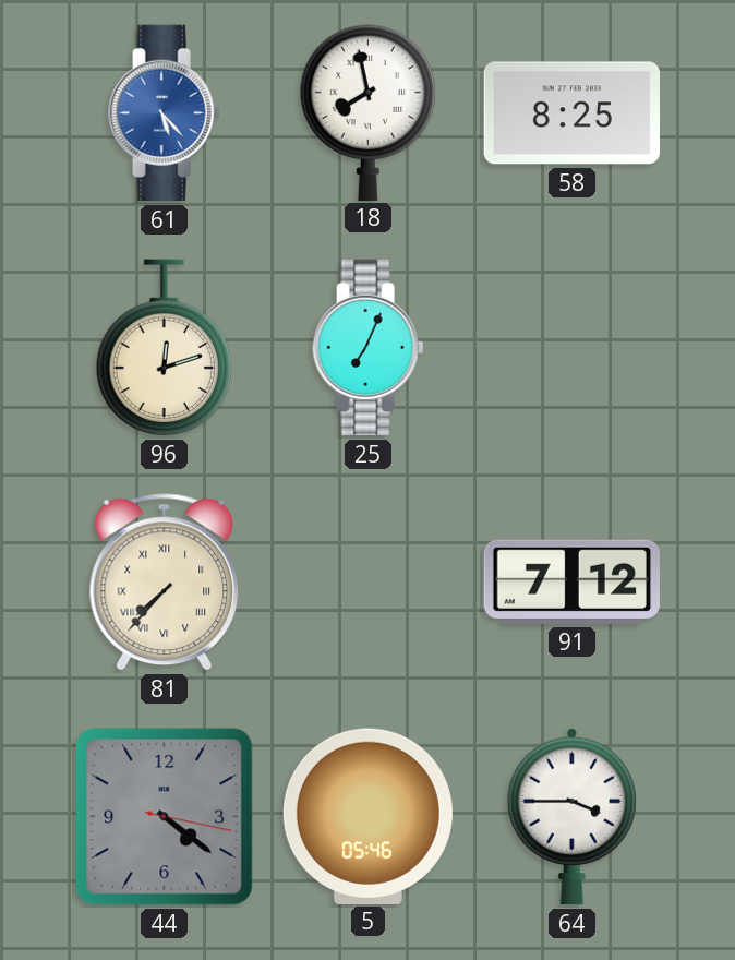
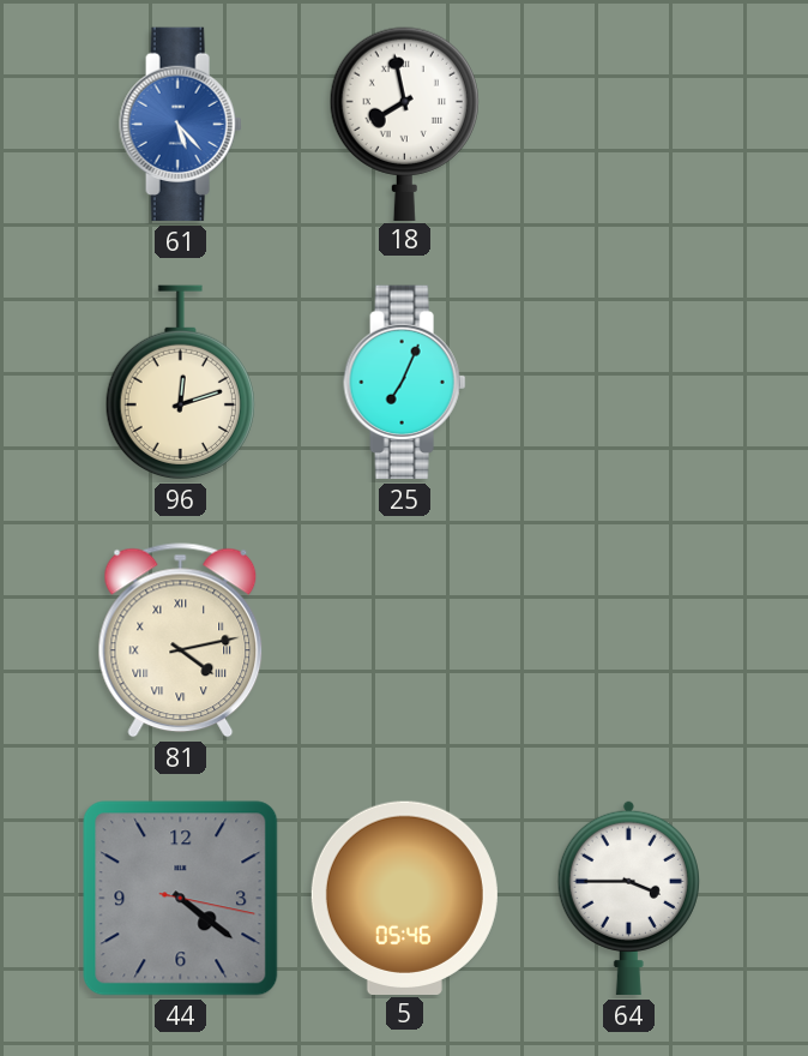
58: 8:25 -> none
81: 7:37 -> 4:13
91: 7:12 -> none
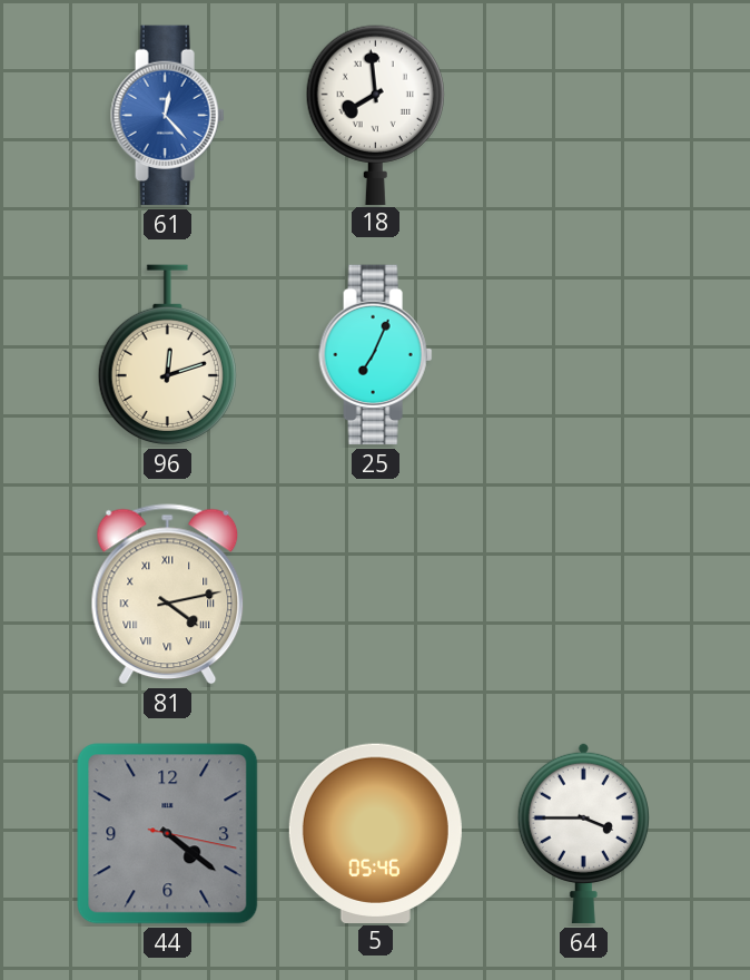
61: 5:23 -> 12:23
18: 7:58 -> 7:59
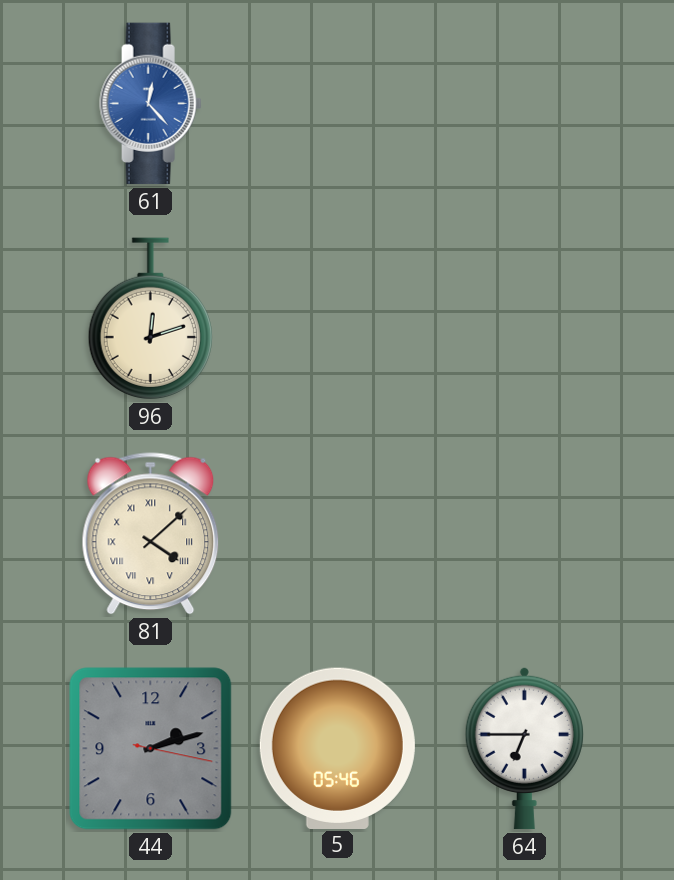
18: 7:59 -> none
25: 7:04 -> none
81: 4:13 -> 4:08
44: 4:21 -> 2:12
64: 3:45 -> 6:45
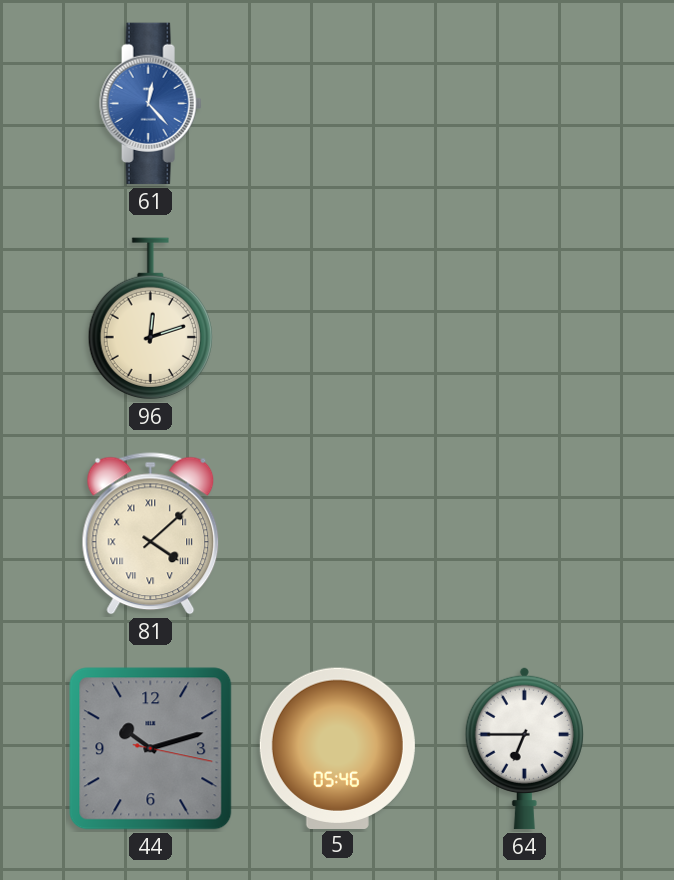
44: 2:12 -> 10:12
